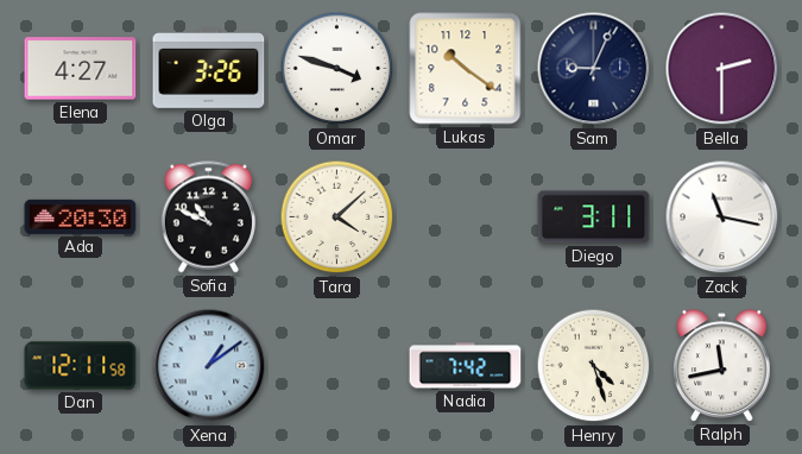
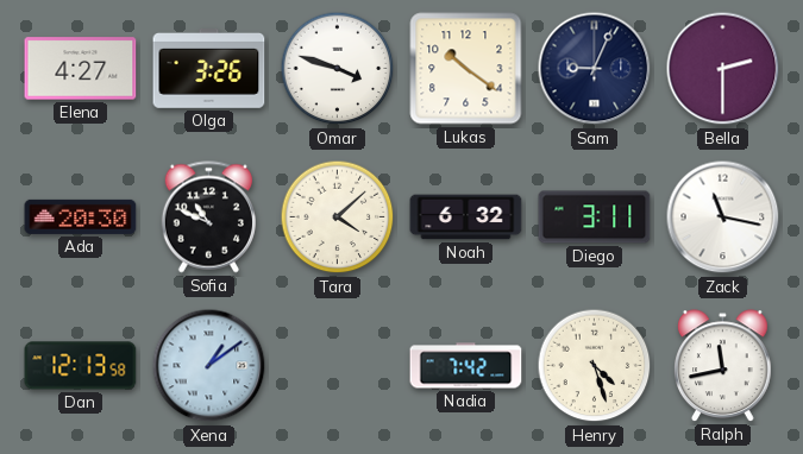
Noah: none -> 6:32
Dan: 12:11 -> 12:13
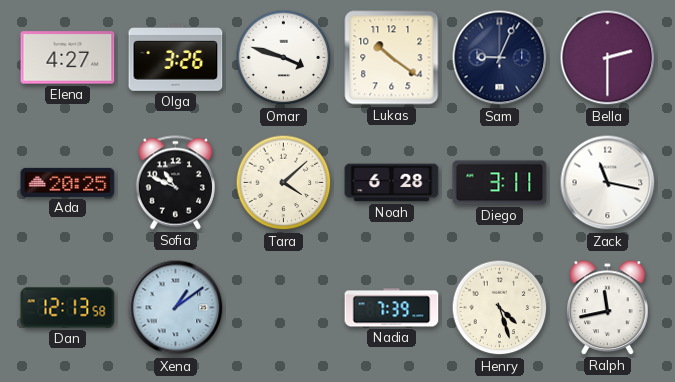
Ada: 20:30 -> 20:25
Noah: 6:32 -> 6:28
Nadia: 7:42 -> 7:39
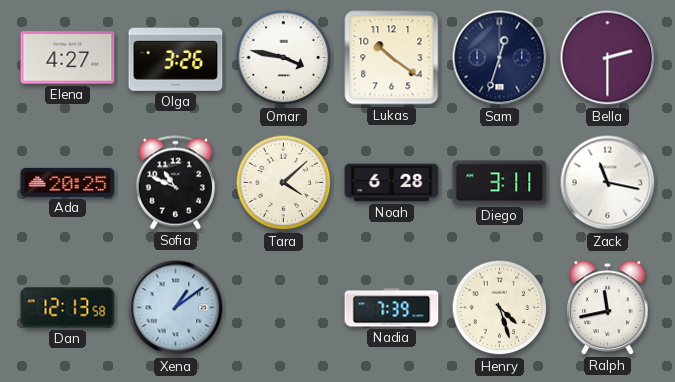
Omar: 3:48 -> 3:47
Sam: 9:04 -> 12:33
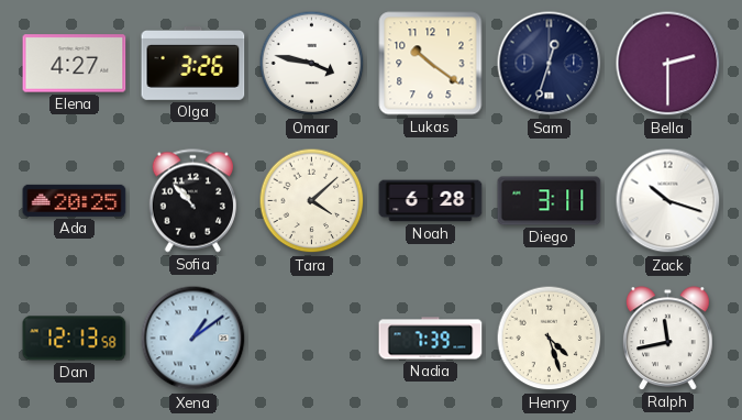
Sofia: 10:49 -> 10:53
Zack: 11:17 -> 10:18
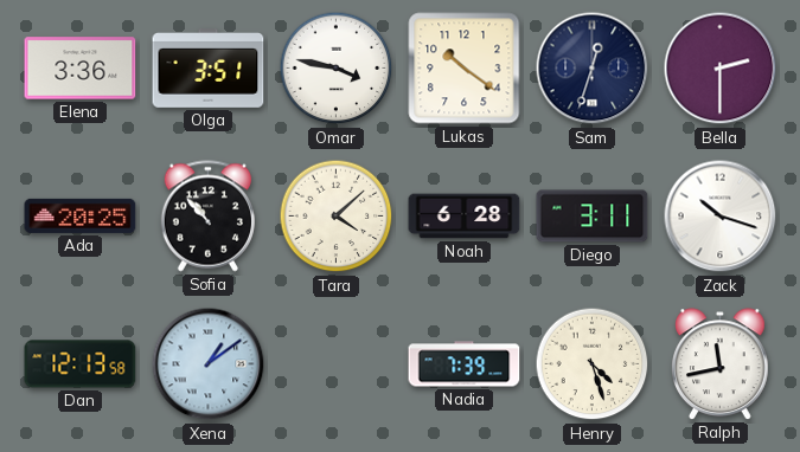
Elena: 4:27 -> 3:36
Olga: 3:26 -> 3:51
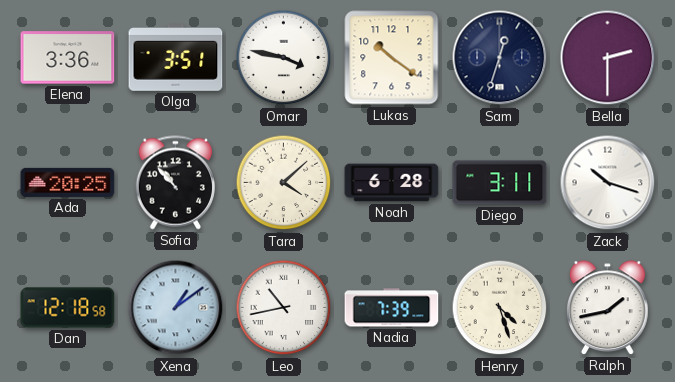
Dan: 12:13 -> 12:18
Leo: none -> 10:43
Ralph: 11:43 -> 1:43
